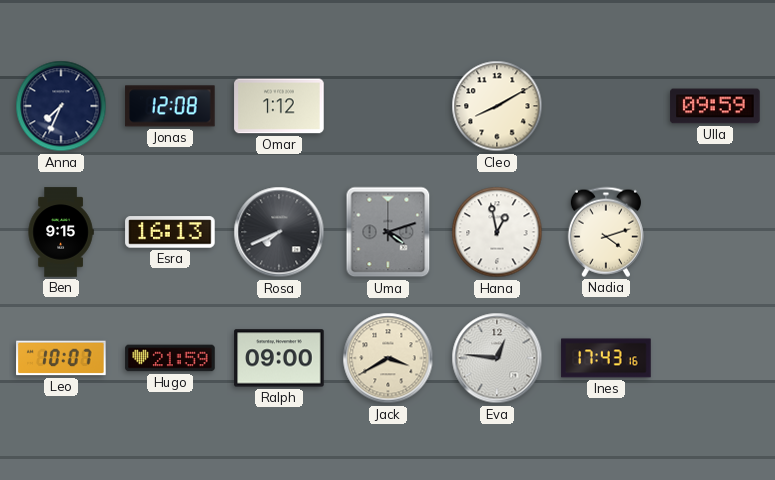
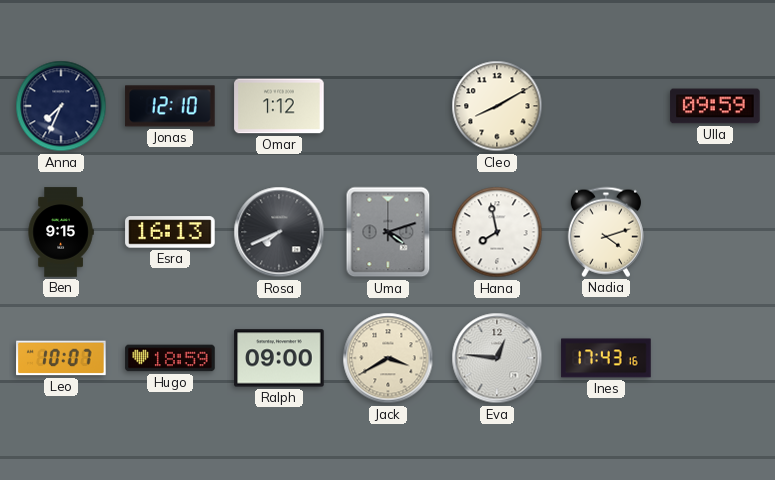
Jonas: 12:08 -> 12:10
Hana: 12:58 -> 7:58
Hugo: 21:59 -> 18:59
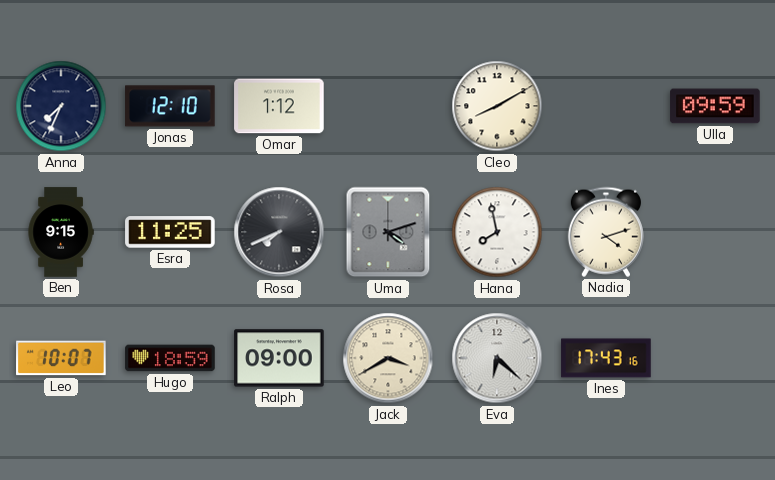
Esra: 16:13 -> 11:25
Eva: 12:46 -> 6:22
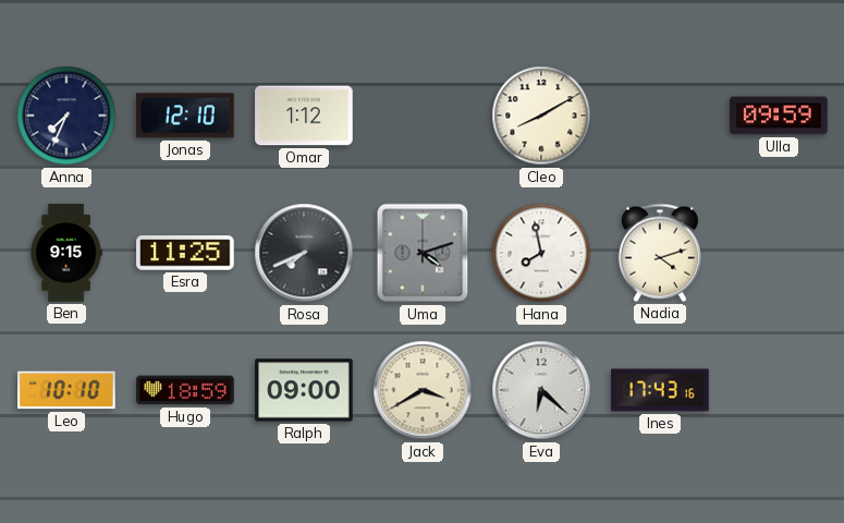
Leo: 10:07 -> 10:10
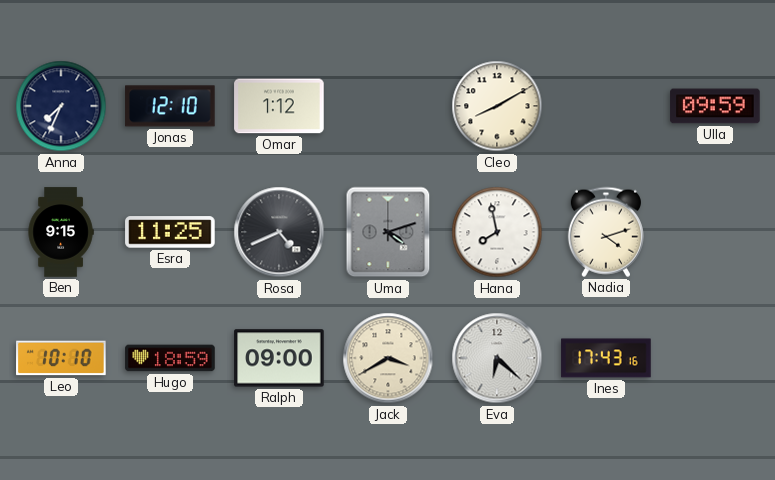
Rosa: 7:41 -> 4:41
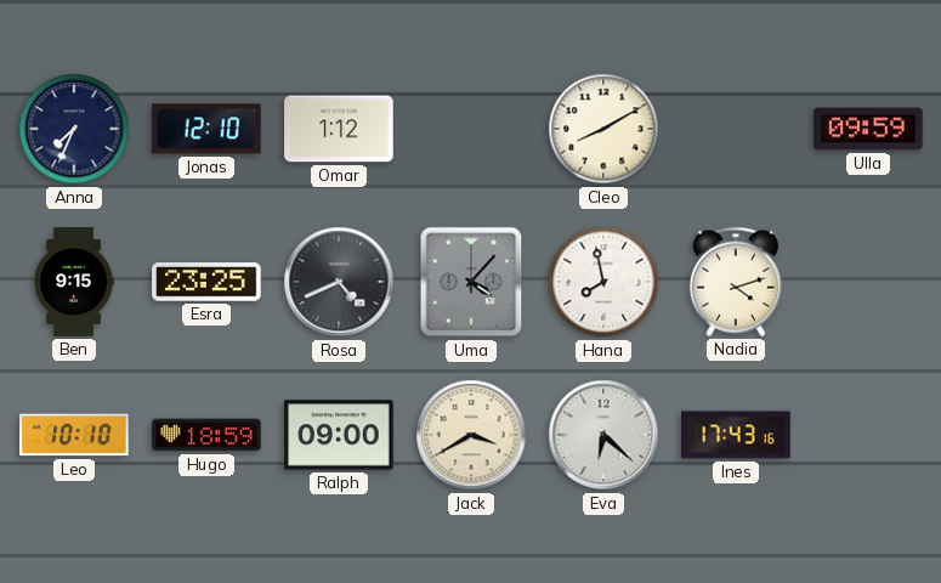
Esra: 11:25 -> 23:25
Uma: 4:12 -> 4:07
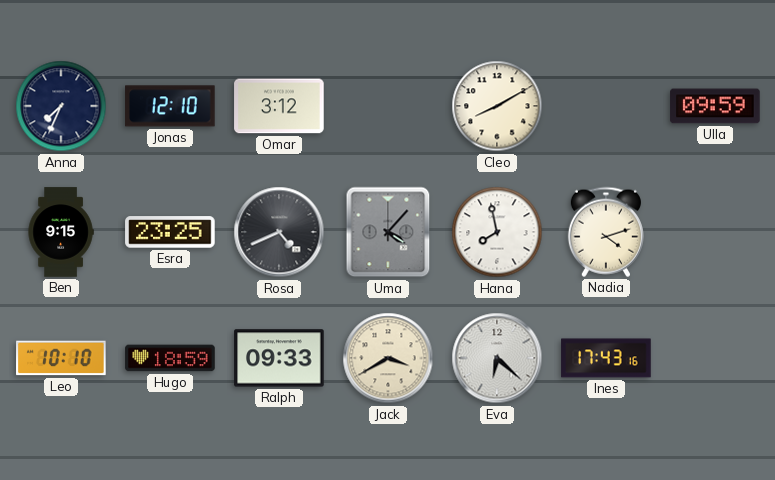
Omar: 1:12 -> 3:12
Ralph: 09:00 -> 09:33
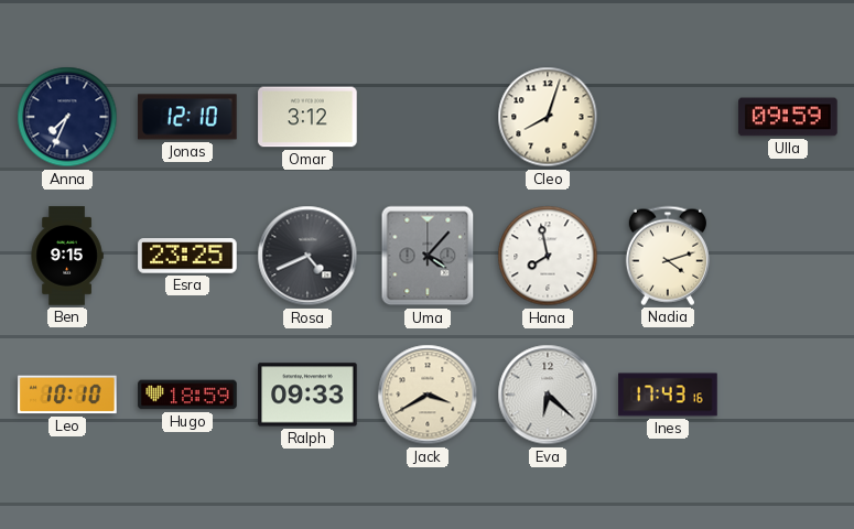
Cleo: 8:10 -> 8:03
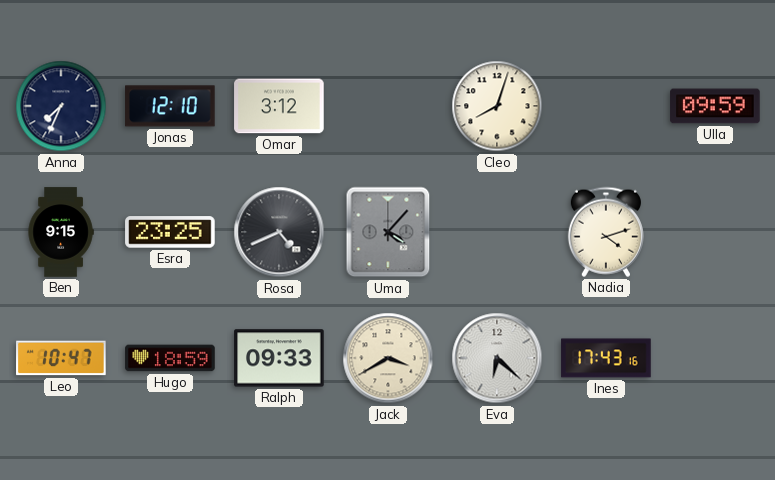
Hana: 7:58 -> none
Leo: 10:10 -> 10:47
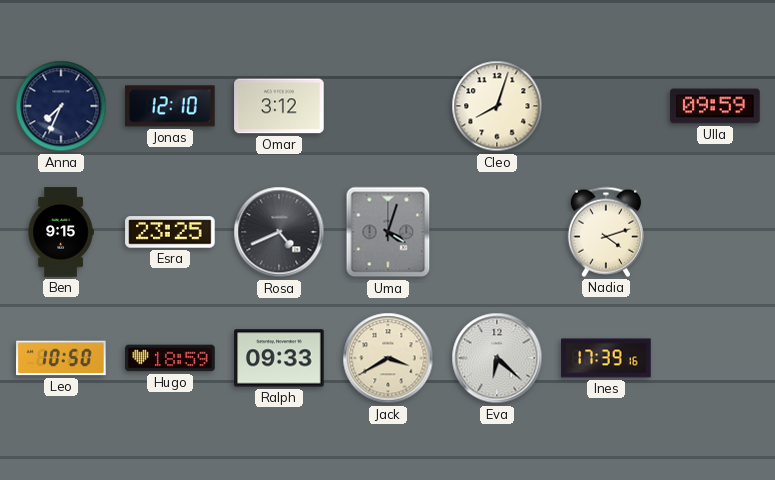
Uma: 4:07 -> 4:03
Leo: 10:47 -> 10:50
Ines: 17:43 -> 17:39
